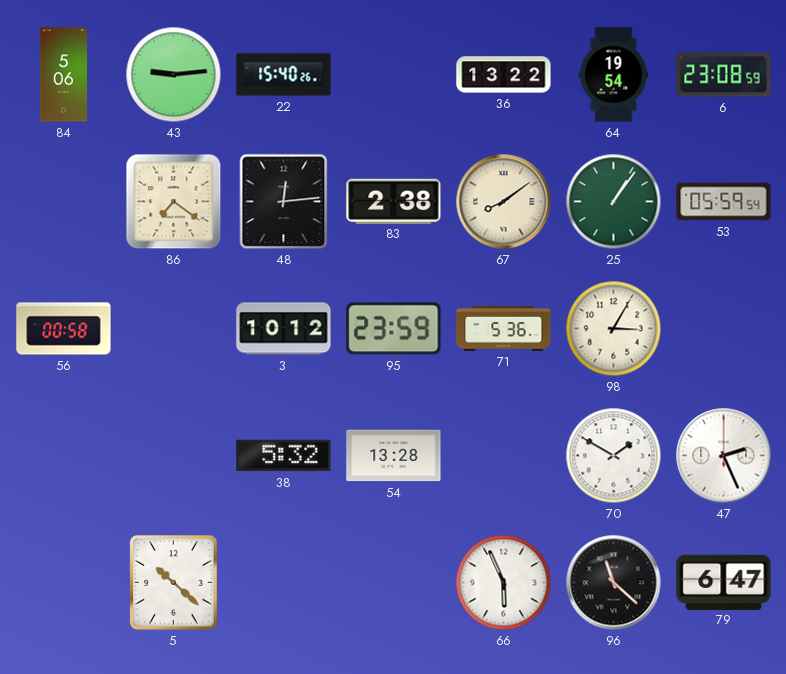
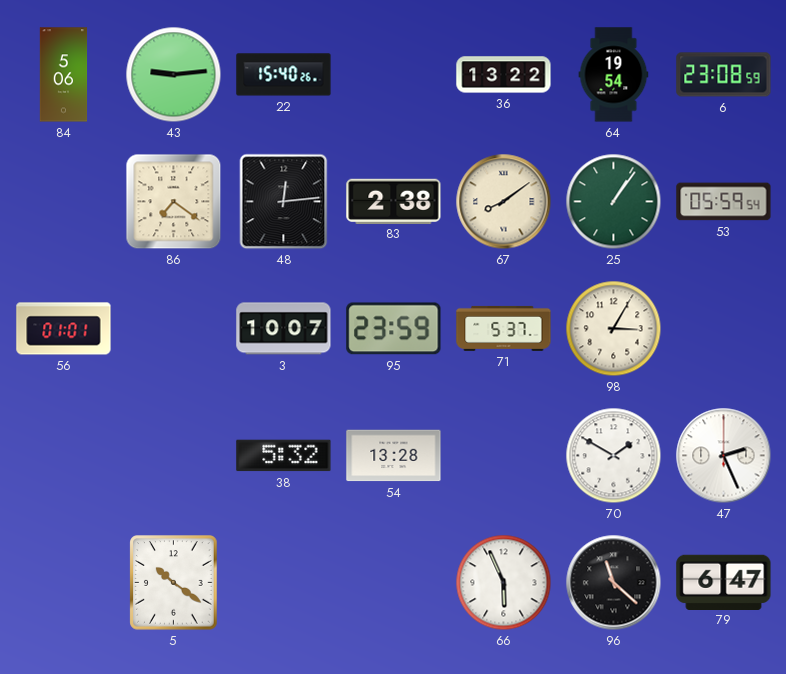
56: 00:58 -> 01:01
3: 10:12 -> 10:07
71: 5:36 -> 5:37
5: 10:22 -> 10:21
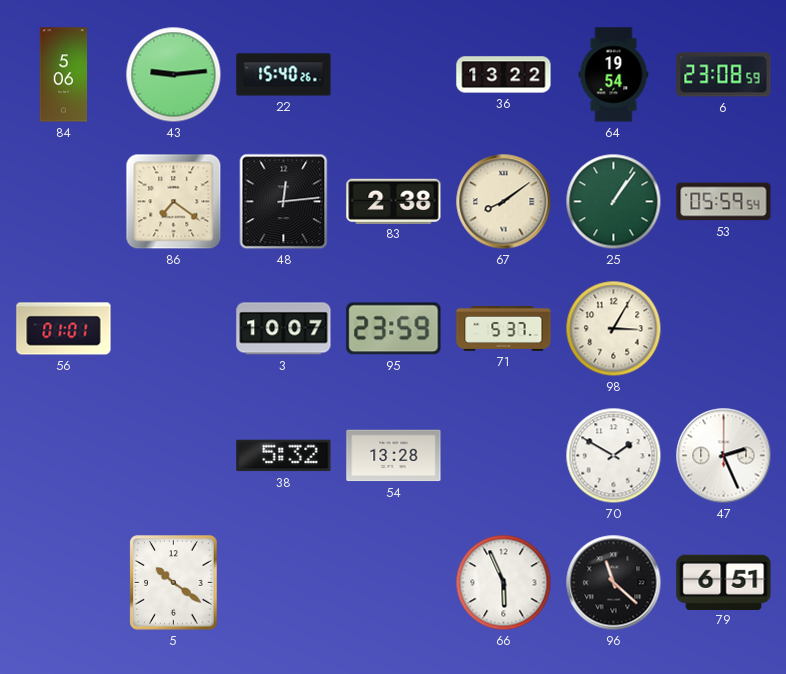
79: 6:47 -> 6:51
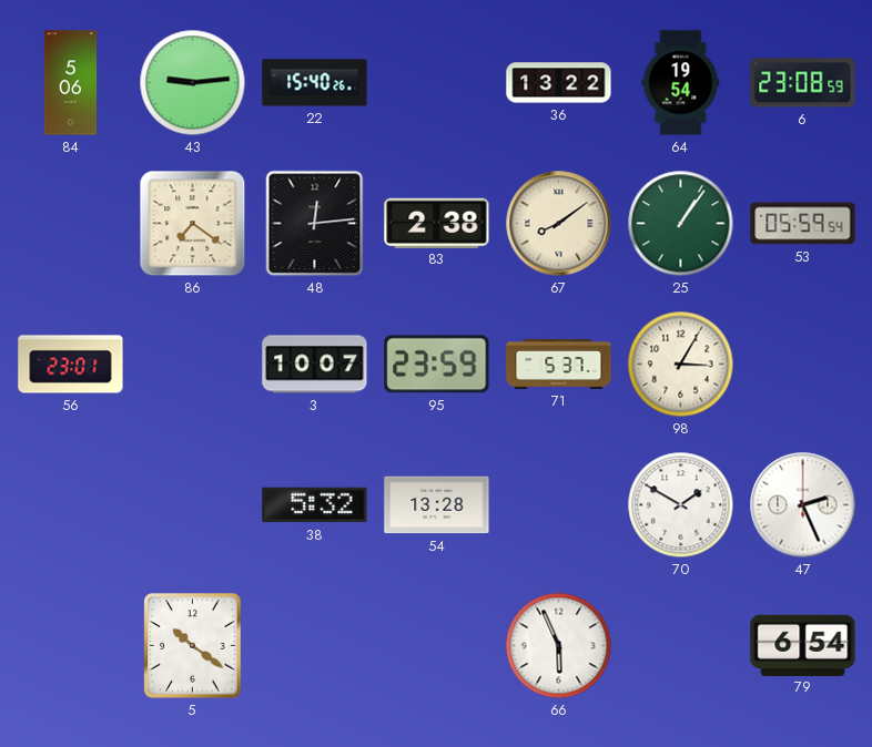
56: 01:01 -> 23:01
96: 11:22 -> none
79: 6:51 -> 6:54
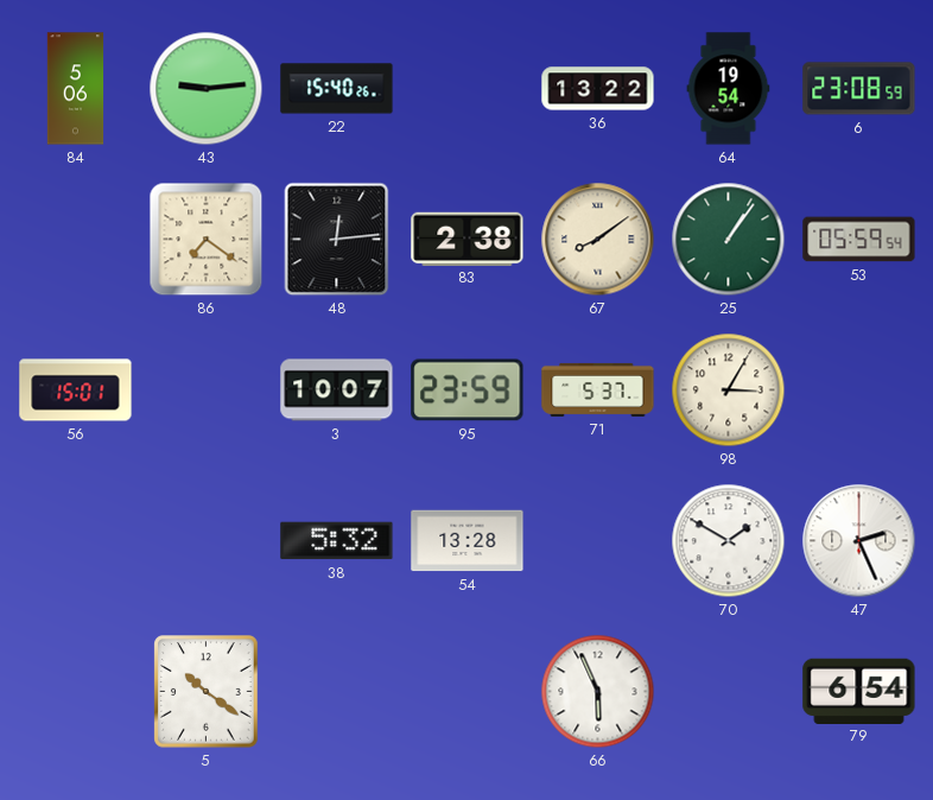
56: 23:01 -> 15:01
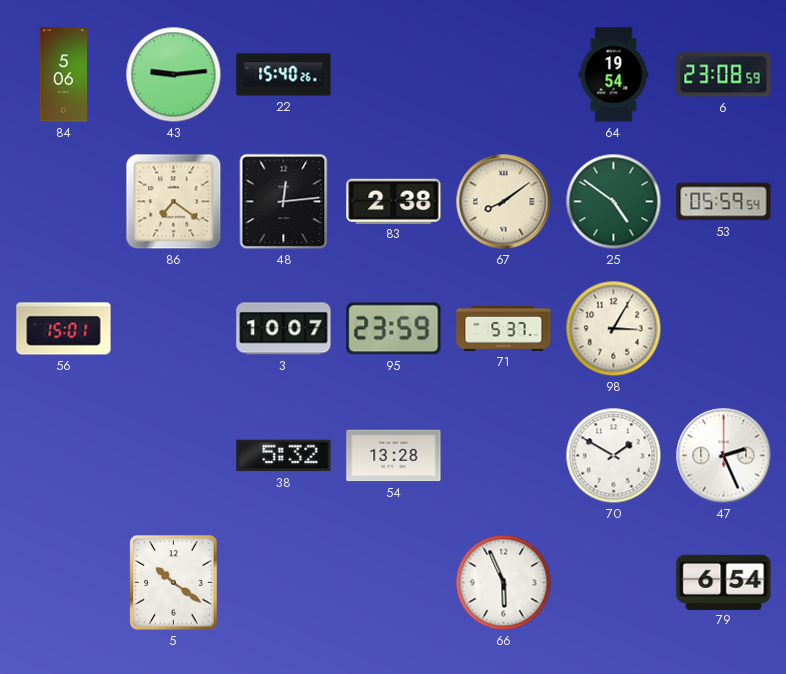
36: 13:22 -> none
25: 1:06 -> 4:51
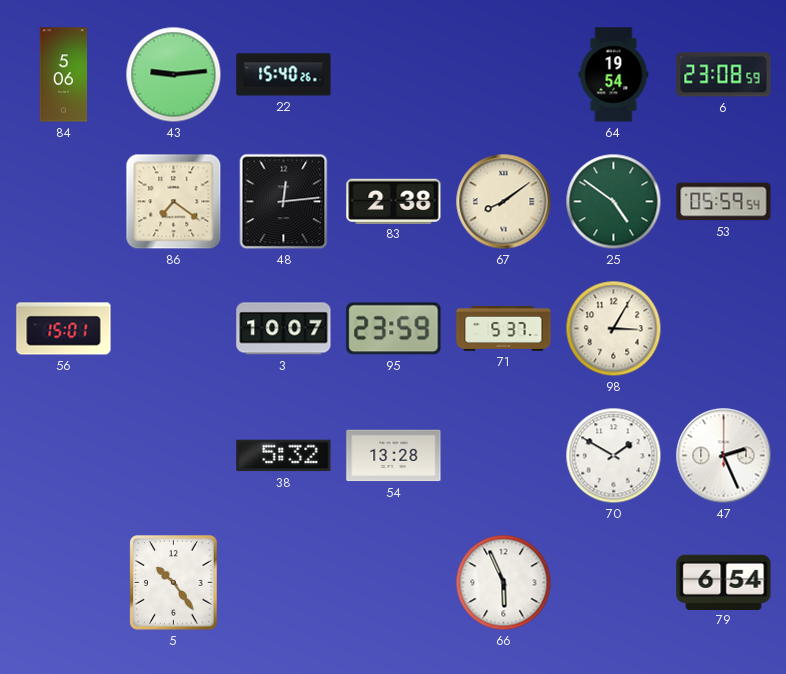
5: 10:21 -> 10:24
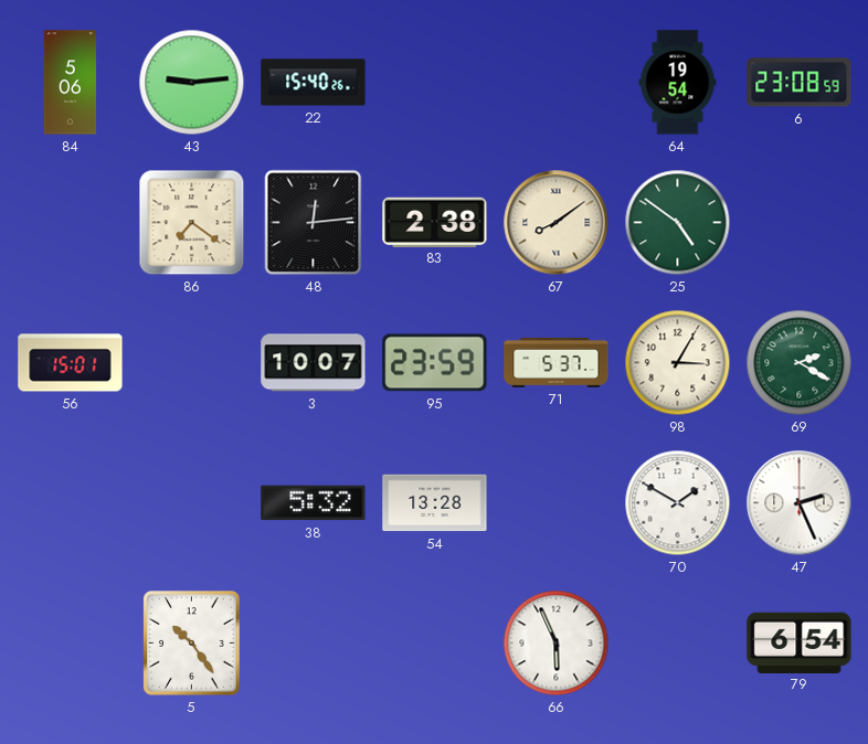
53: 05:59 -> none
69: none -> 2:20
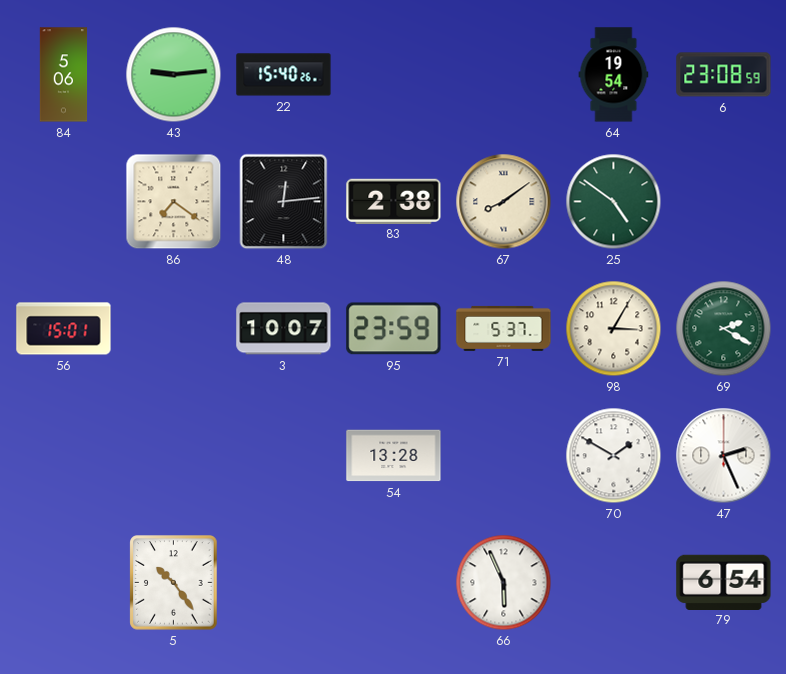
38: 5:32 -> none
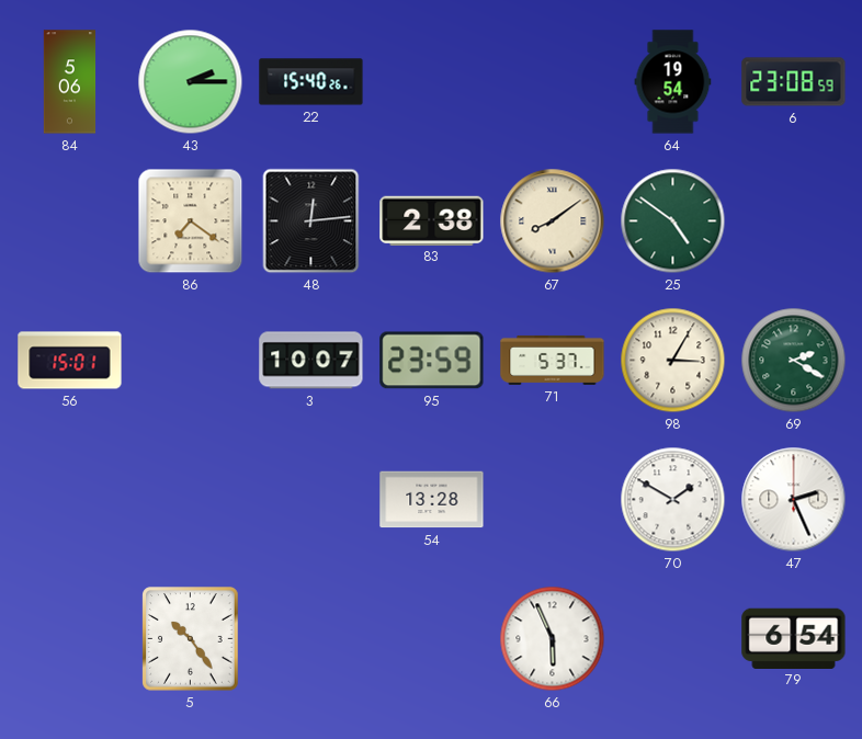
43: 9:14 -> 2:15
